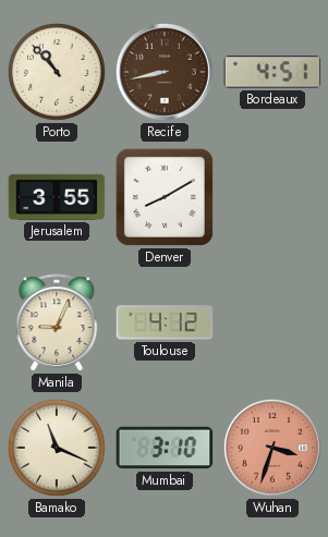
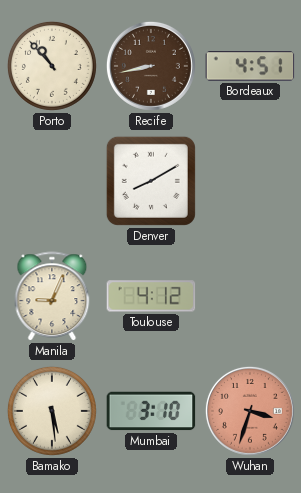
Jerusalem: 3:55 -> none
Bamako: 11:19 -> 5:29
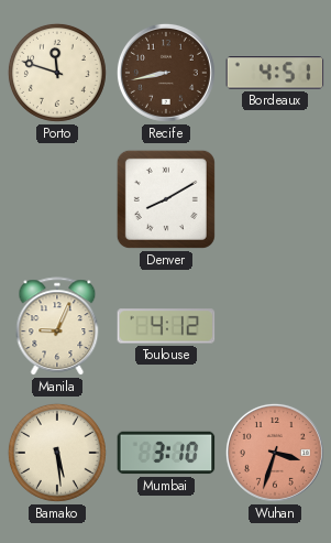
Porto: 10:53 -> 11:48
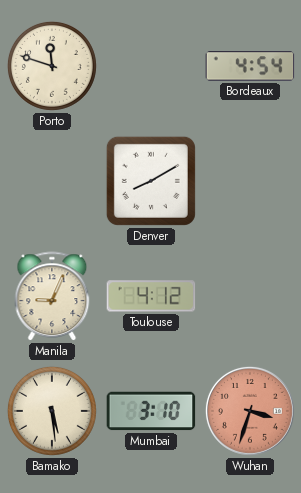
Recife: 8:43 -> none
Bordeaux: 4:51 -> 4:54
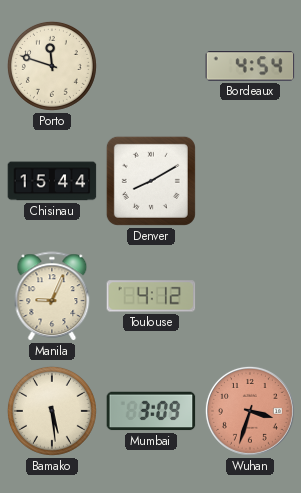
Chisinau: none -> 15:44
Mumbai: 3:10 -> 3:09
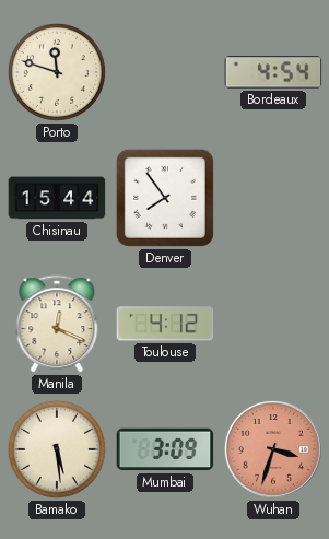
Denver: 8:10 -> 7:54
Manila: 9:04 -> 12:19
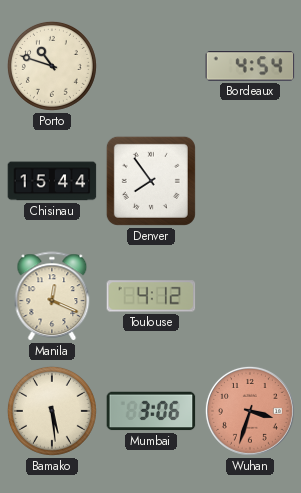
Porto: 11:48 -> 10:48
Mumbai: 3:09 -> 3:06
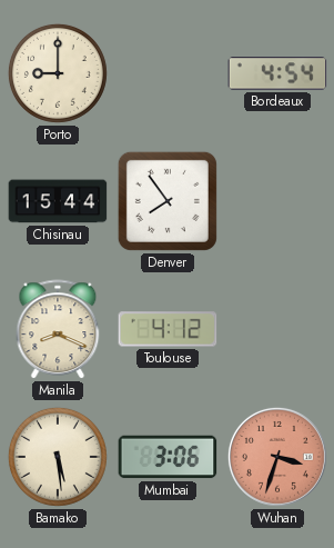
Porto: 10:48 -> 9:00
Manila: 12:19 -> 8:19
